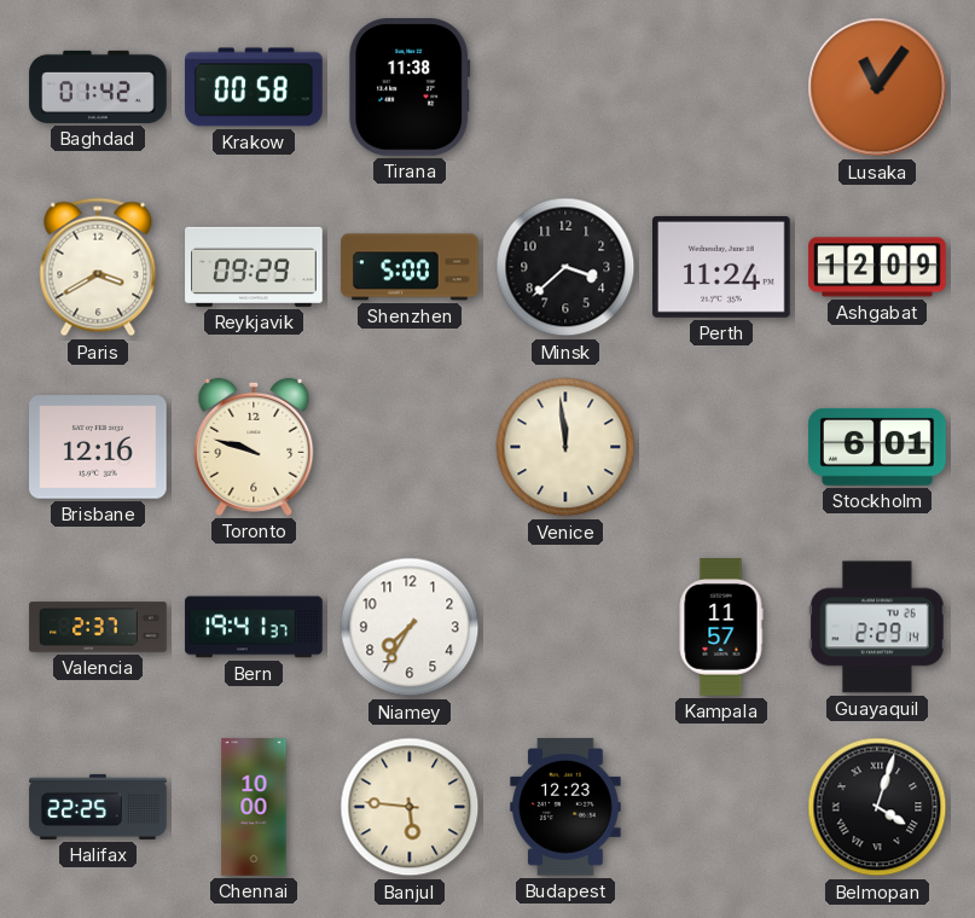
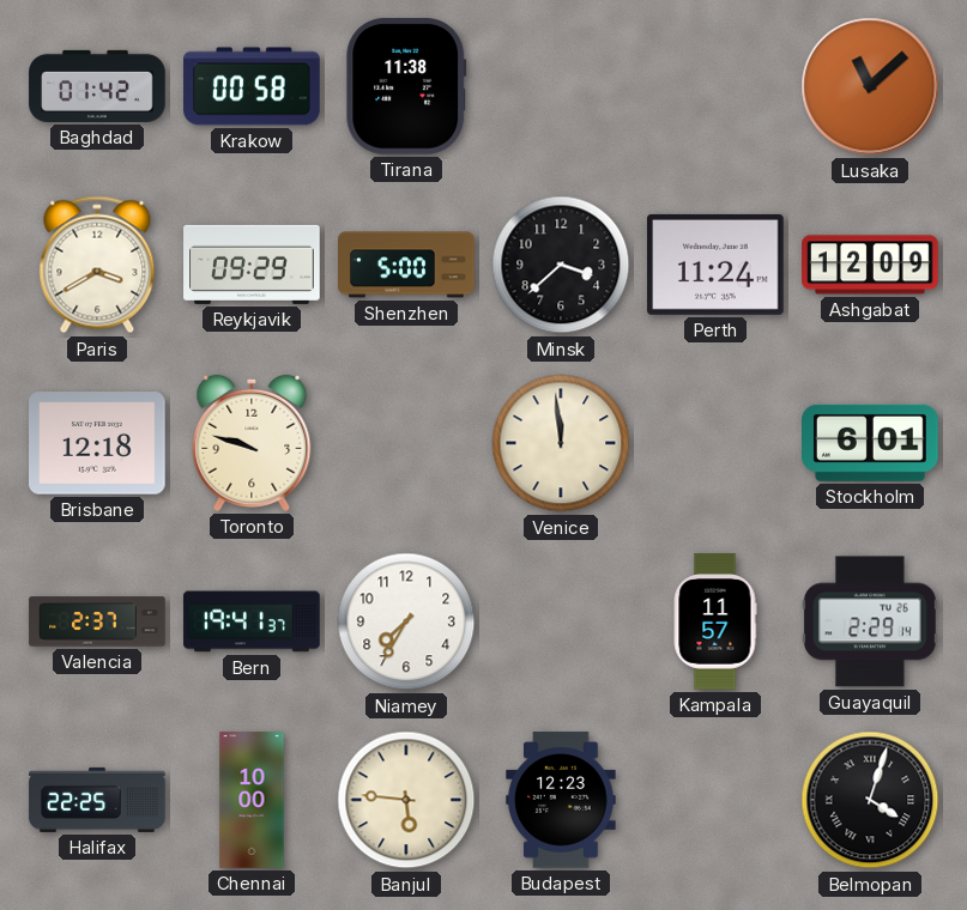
Lusaka: 11:06 -> 11:08
Brisbane: 12:16 -> 12:18
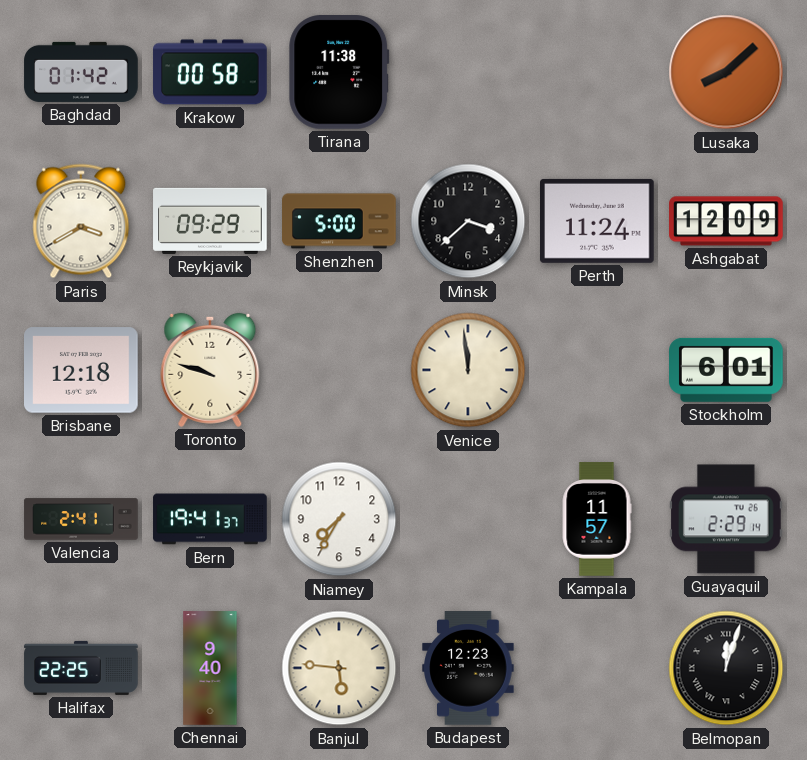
Lusaka: 11:08 -> 8:08
Valencia: 2:37 -> 2:41
Chennai: 10:00 -> 9:40
Belmopan: 4:03 -> 12:03
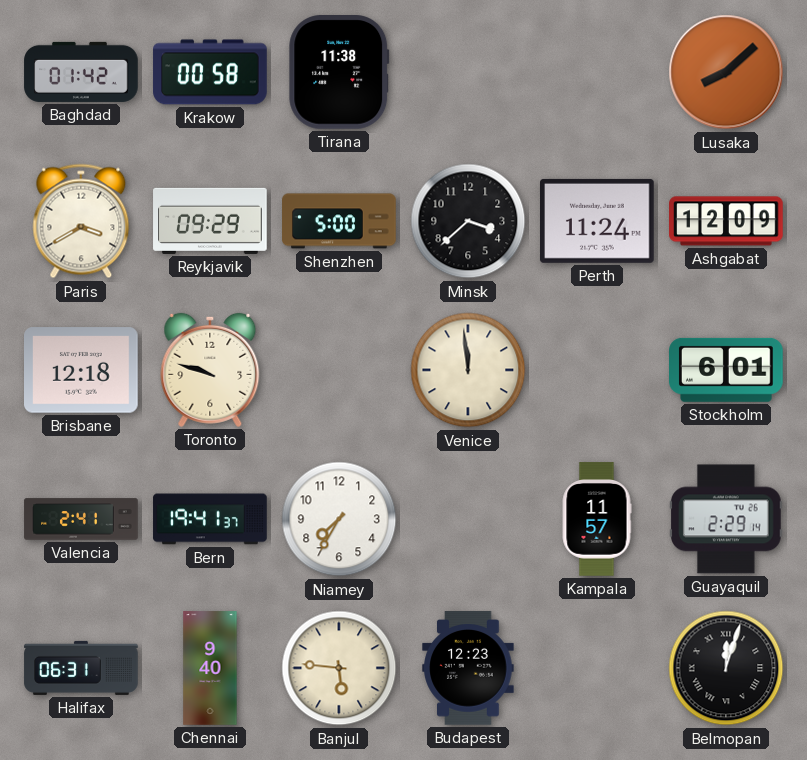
Halifax: 22:25 -> 06:31
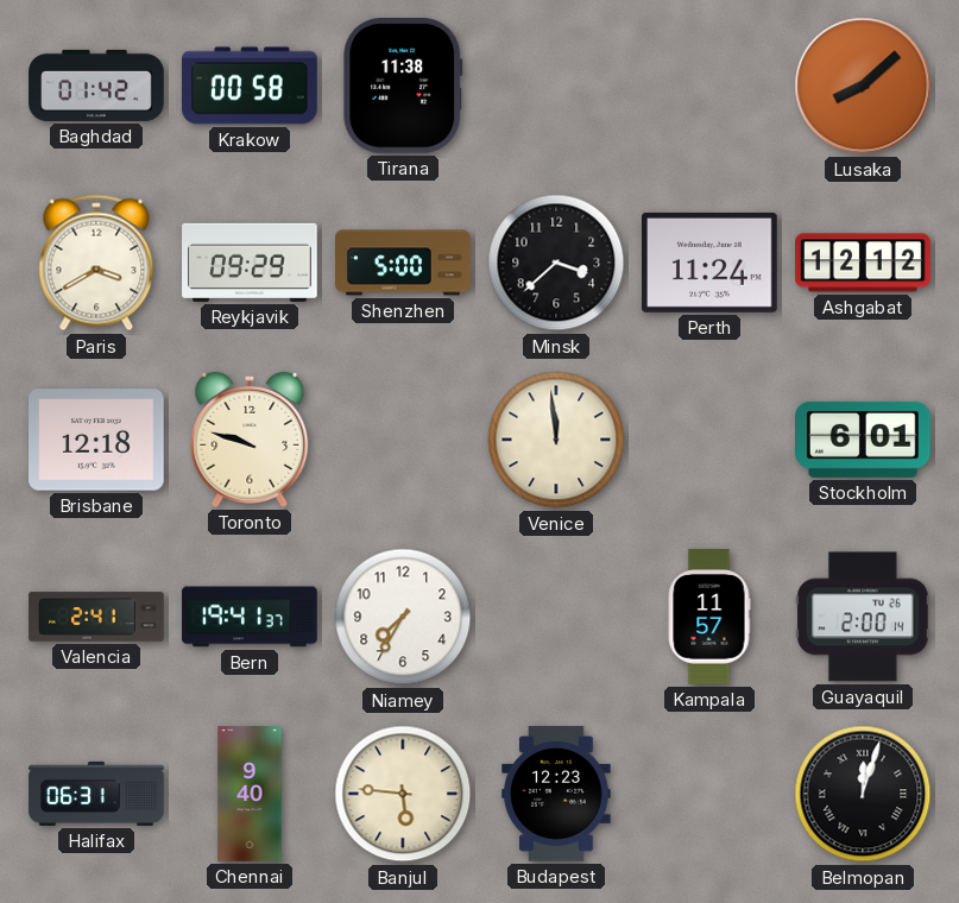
Ashgabat: 12:09 -> 12:12
Guayaquil: 2:29 -> 2:00
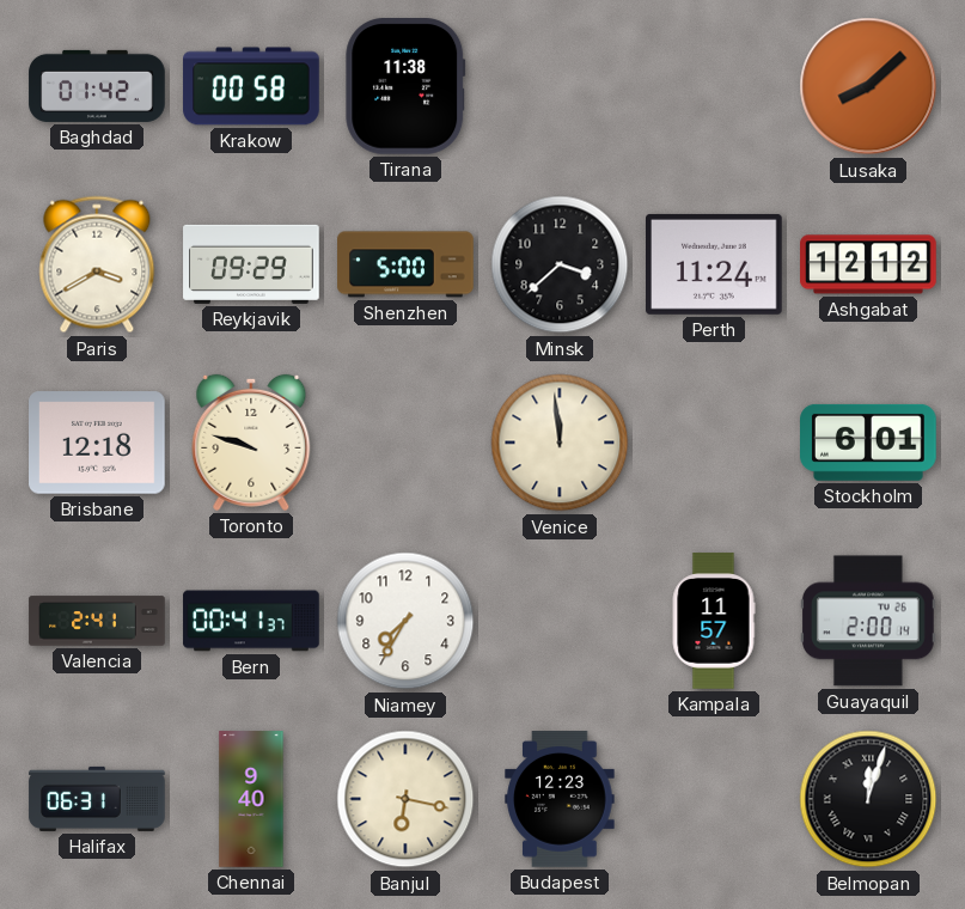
Bern: 19:41 -> 00:41
Banjul: 5:46 -> 6:17
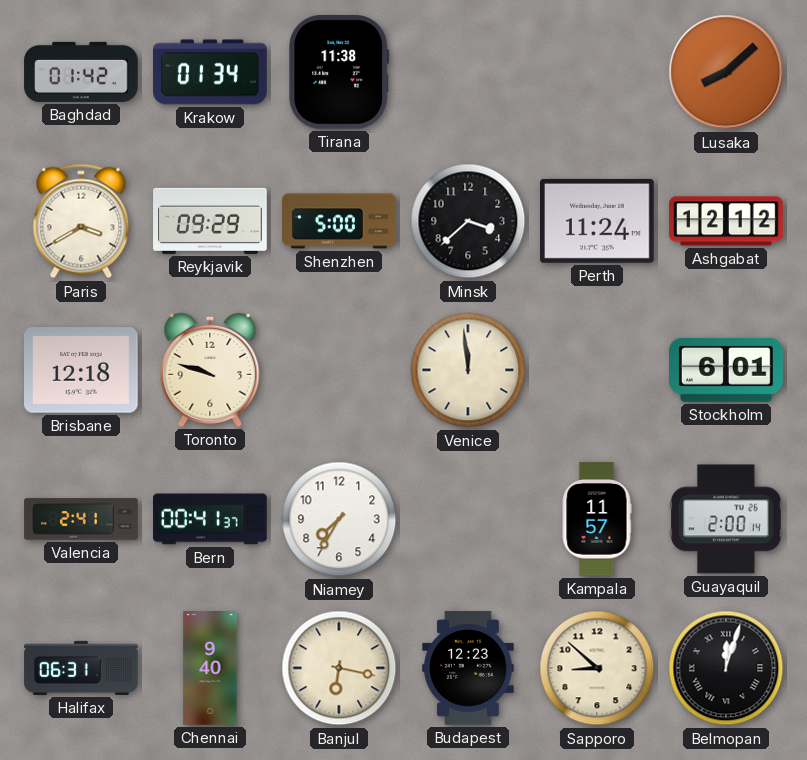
Krakow: 00:58 -> 01:34
Sapporo: none -> 8:52
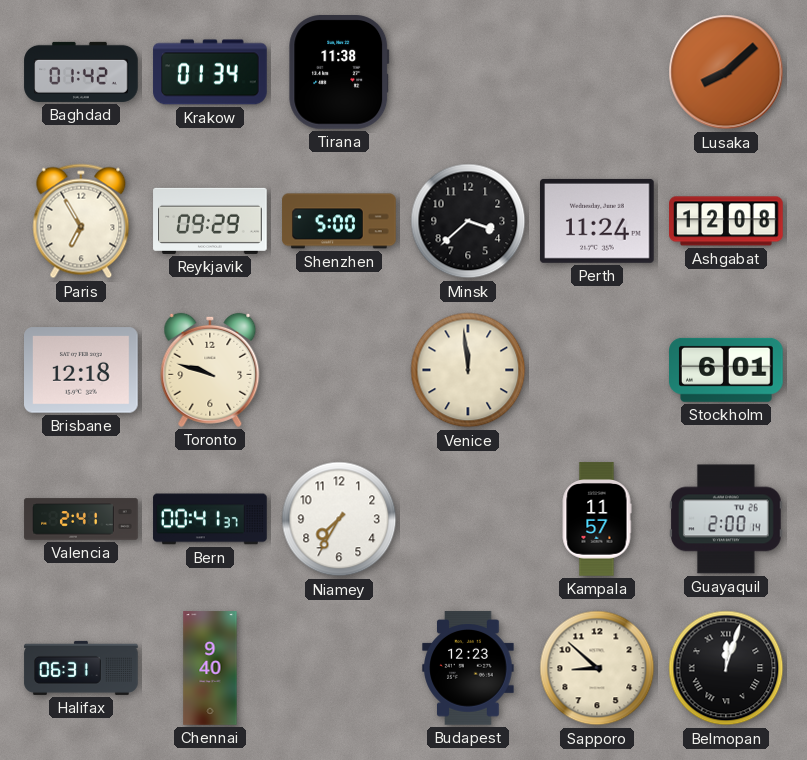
Paris: 3:40 -> 6:55
Ashgabat: 12:12 -> 12:08
Banjul: 6:17 -> none
